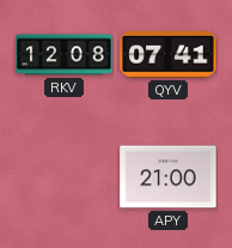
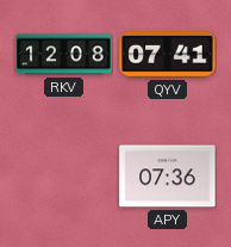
APY: 21:00 -> 07:36
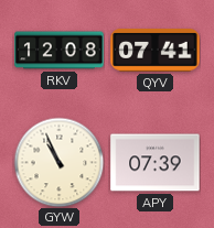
GYW: none -> 10:56
APY: 07:36 -> 07:39
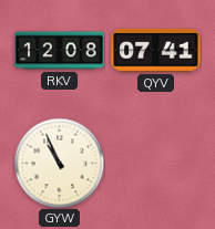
APY: 07:39 -> none
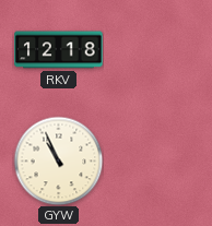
RKV: 12:08 -> 12:18
QYV: 07:41 -> none
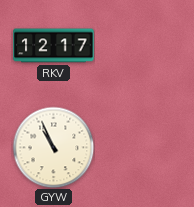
RKV: 12:18 -> 12:17
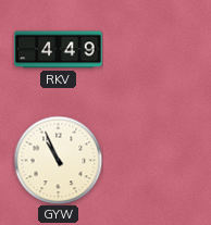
RKV: 12:17 -> 4:49
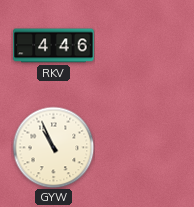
RKV: 4:49 -> 4:46
